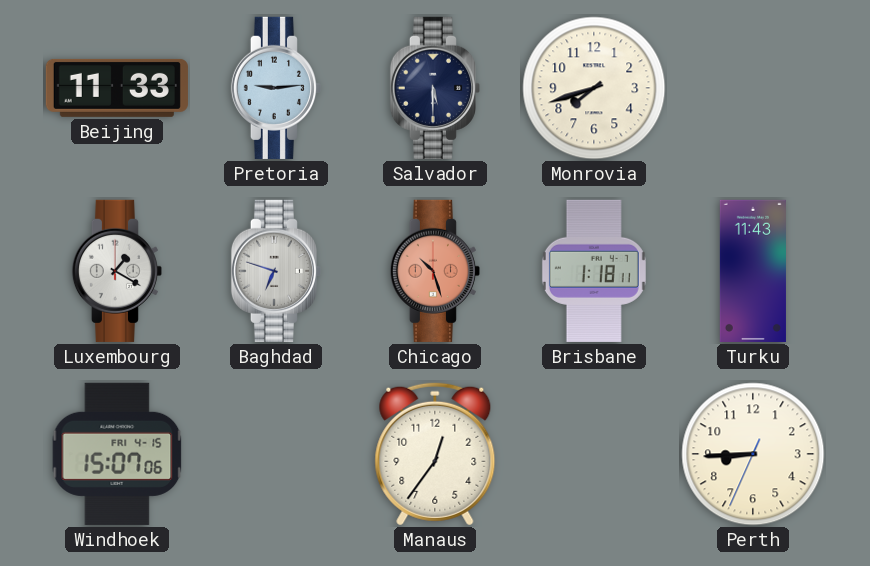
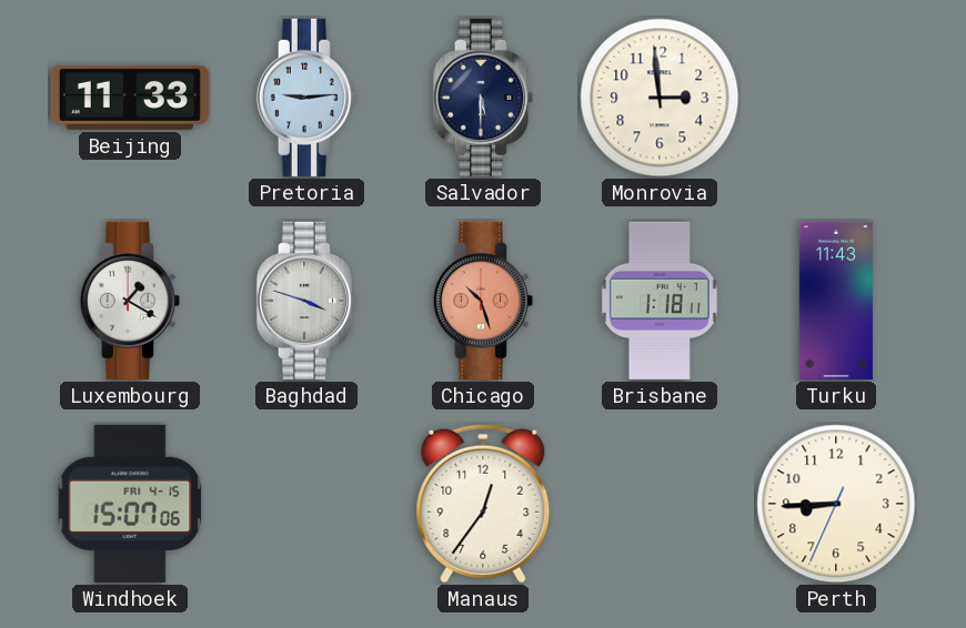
Monrovia: 7:42 -> 2:59
Baghdad: 6:48 -> 3:48
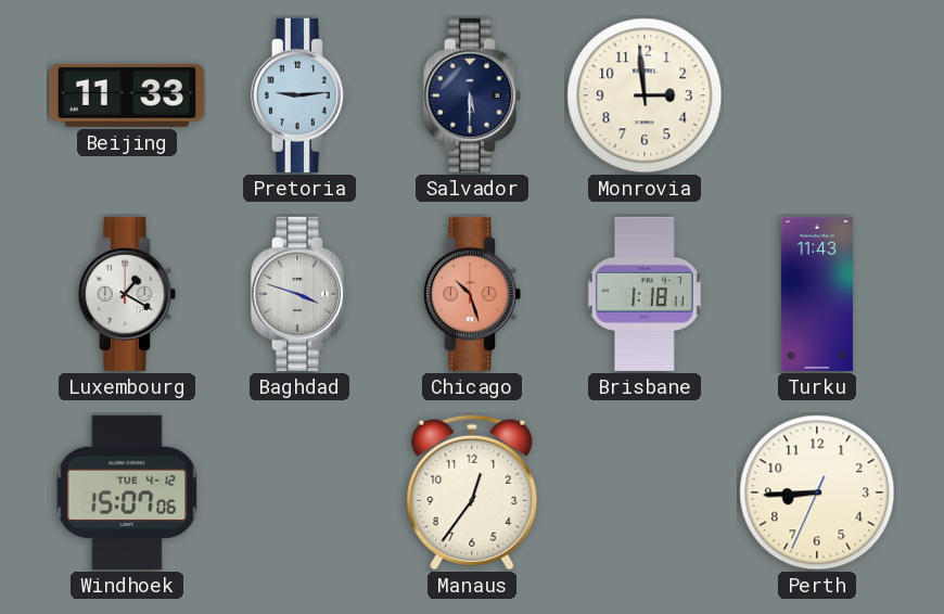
Windhoek date: FRI 4-15 -> TUE 4-12
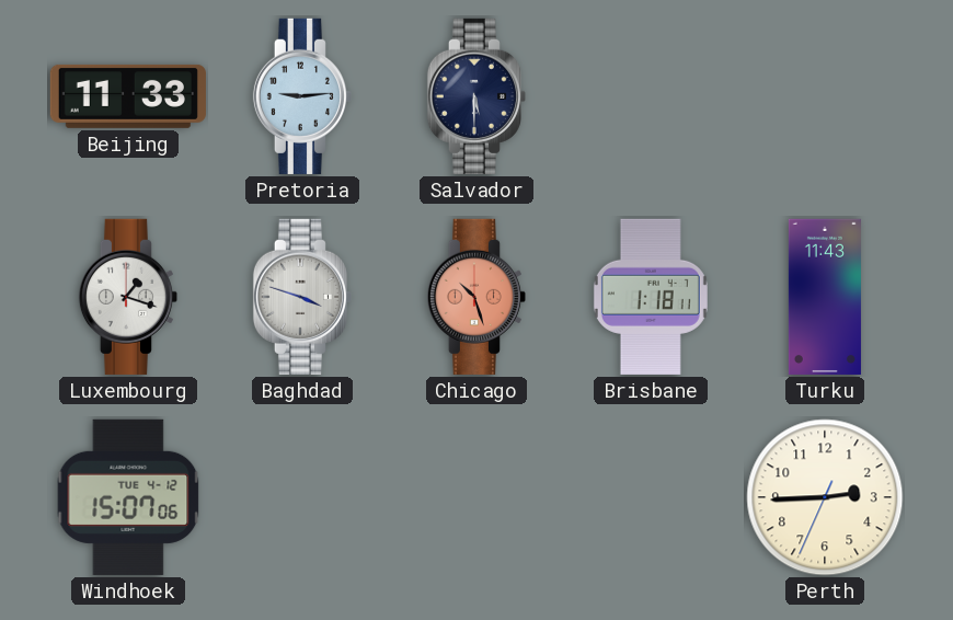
Monrovia: 2:59 -> none
Luxembourg: 1:20 -> 1:18
Manaus: 12:36 -> none
Perth: 8:44 -> 2:44
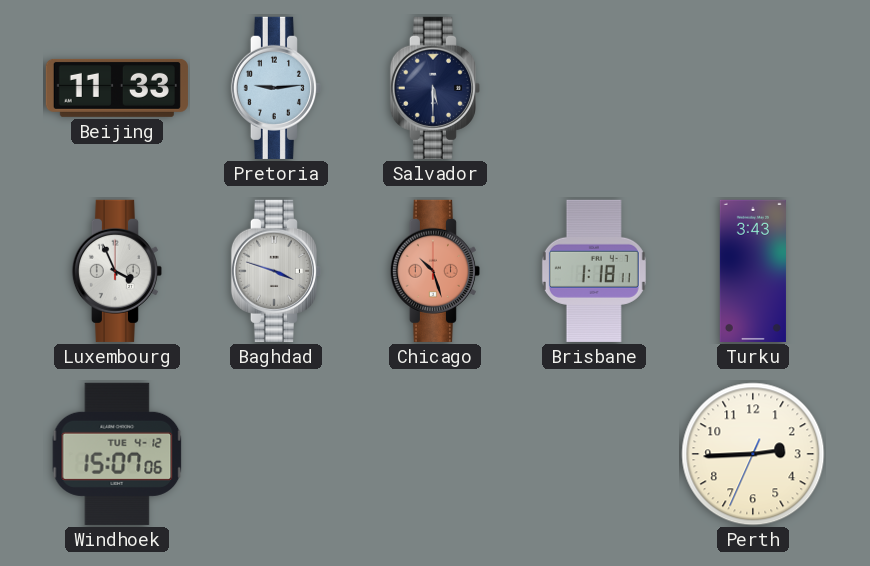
Luxembourg: 1:18 -> 3:56
Turku: 11:43 -> 3:43
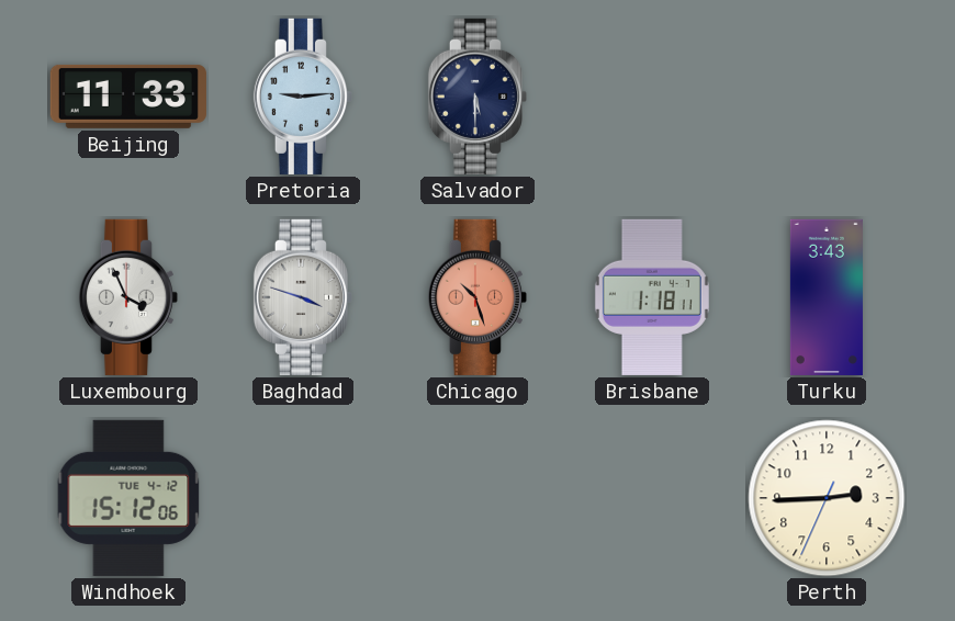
Windhoek: 15:07 -> 15:12
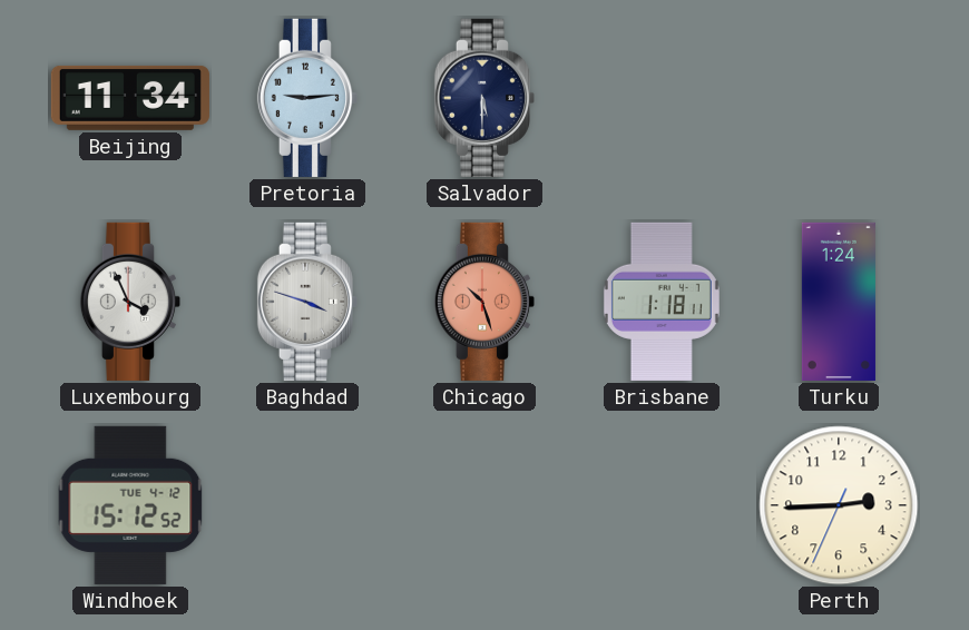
Beijing: 11:33 -> 11:34
Turku: 3:43 -> 1:24
Windhoek: 15:12:06 -> 15:12:52
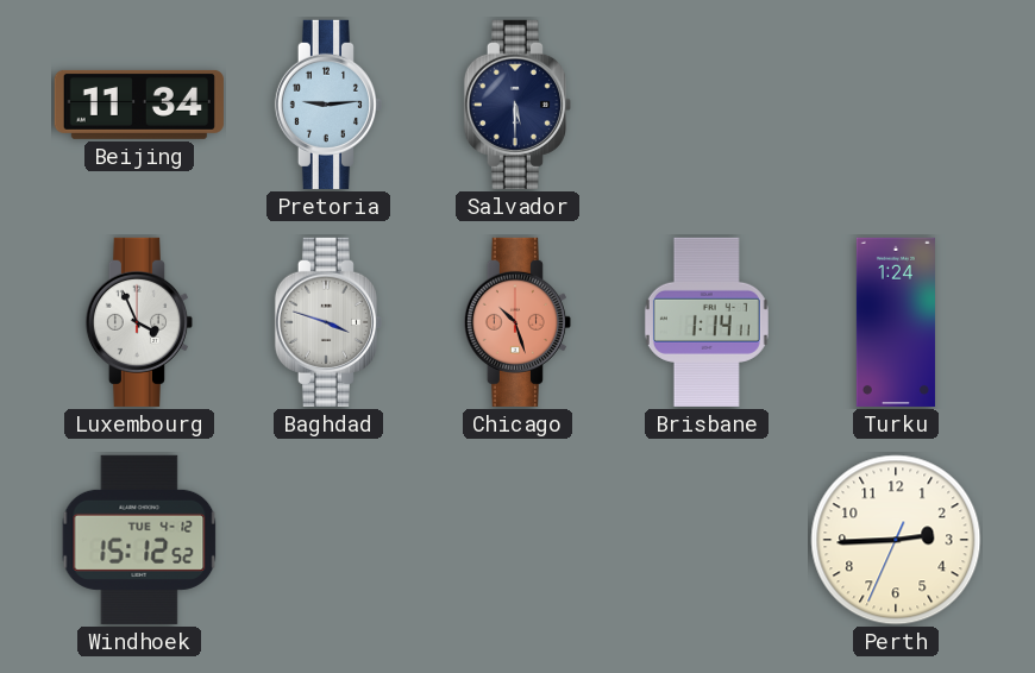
Brisbane: 1:18 -> 1:14
